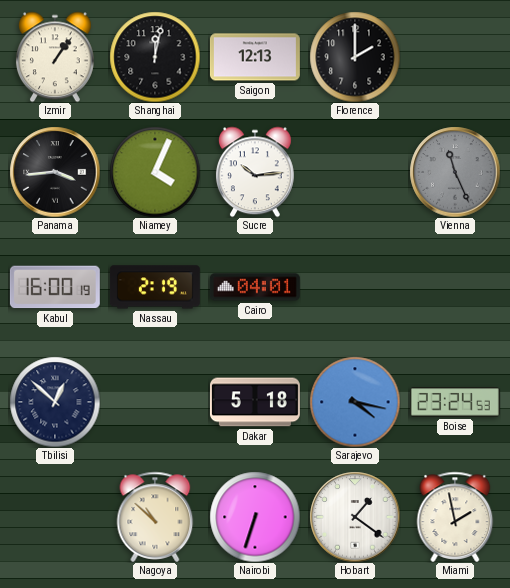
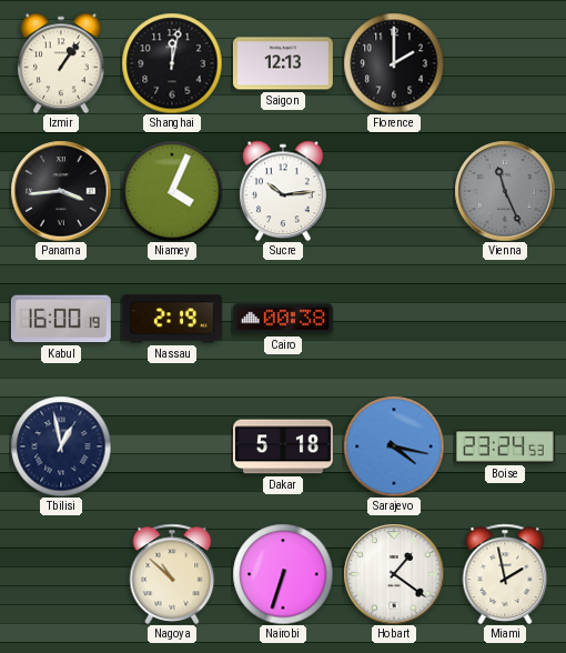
Cairo: 04:01 -> 00:38
Tbilisi: 12:52 -> 12:58
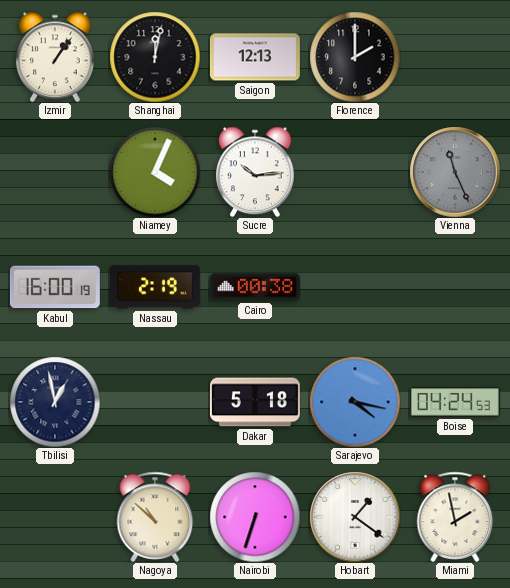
Panama: 3:44 -> none
Boise: 23:24 -> 04:24
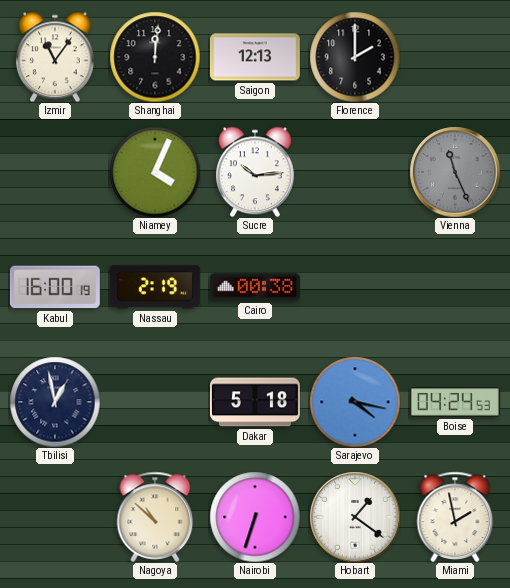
Izmir: 1:06 -> 11:06
Shanghai: 12:02 -> 12:01
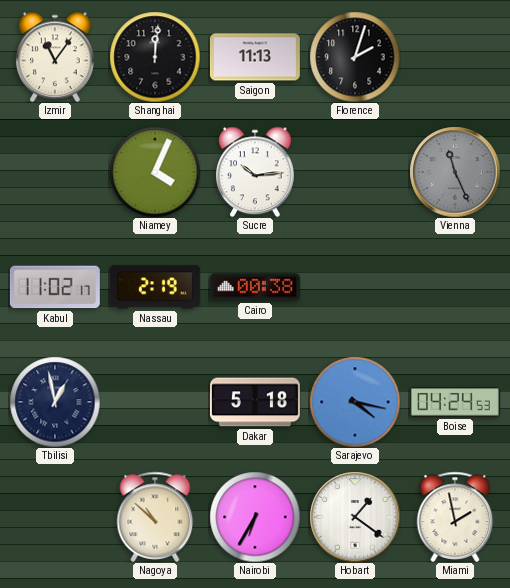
Saigon: 12:13 -> 11:13
Florence: 2:00 -> 2:03
Kabul: 16:00 -> 11:02
Nairobi: 6:33 -> 6:35
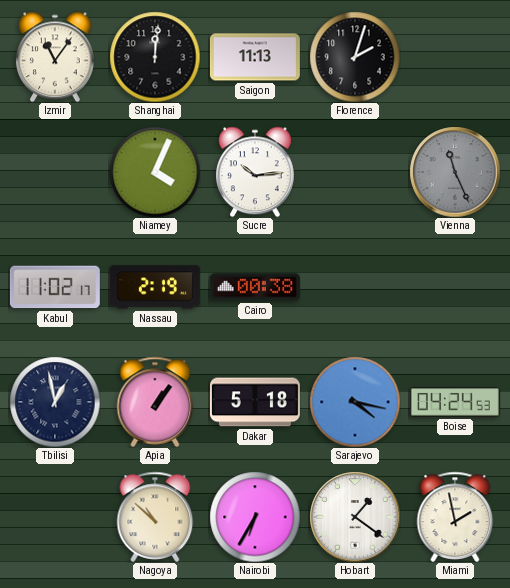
Apia: none -> 1:06
